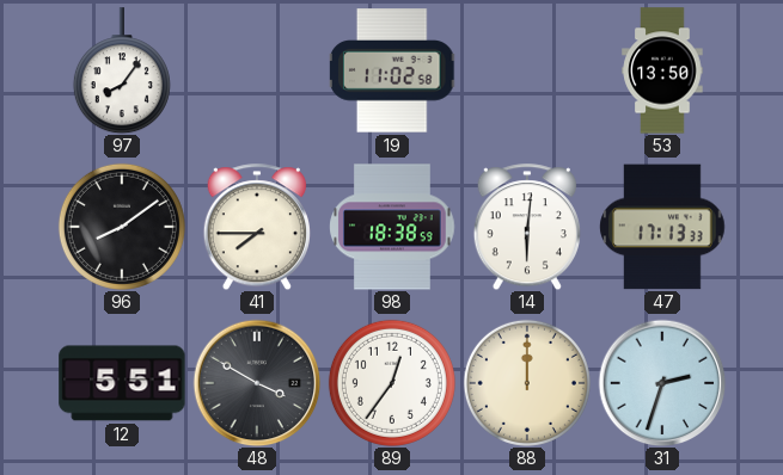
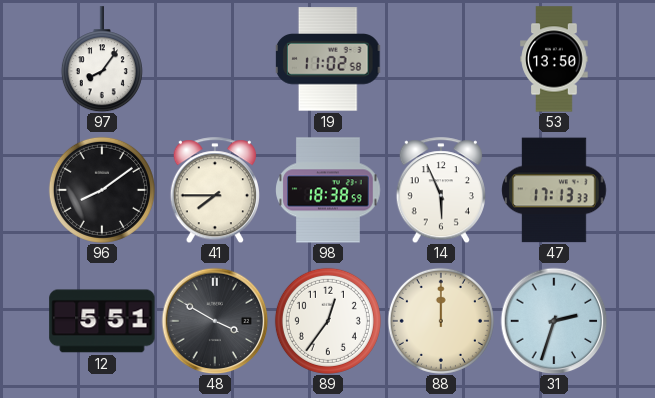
14: 6:01 -> 5:56
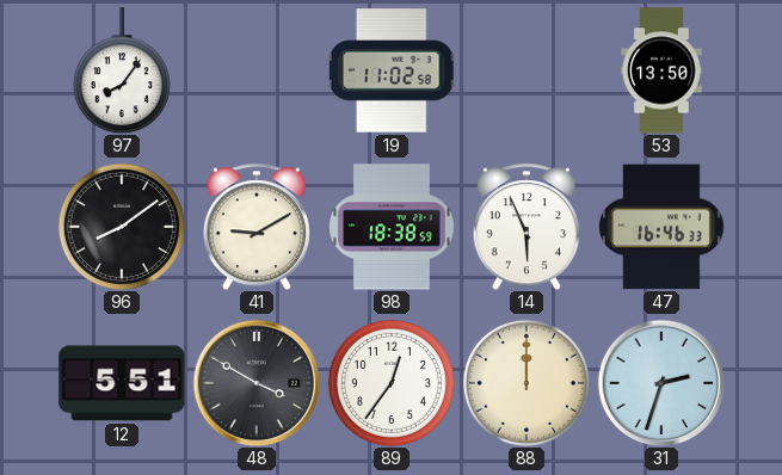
41: 7:45 -> 9:10
47: 17:13 -> 16:46
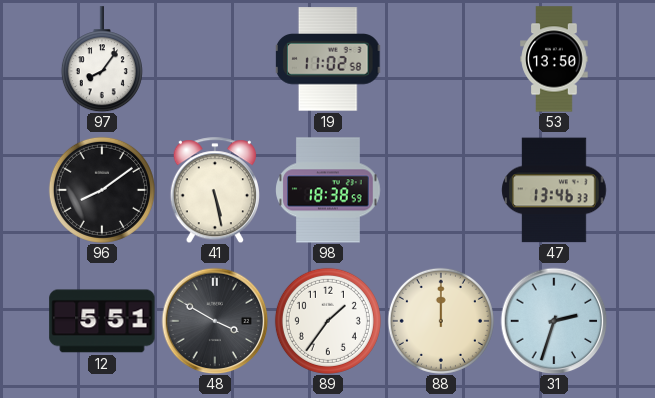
41: 9:10 -> 5:28
14: 5:56 -> none
47: 16:46 -> 13:46
89: 12:36 -> 1:36
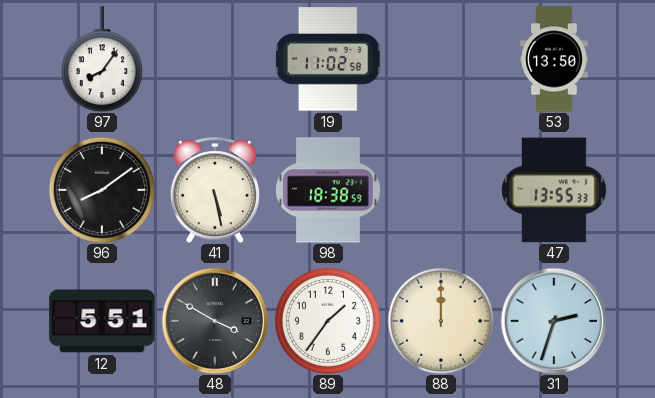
47: 13:46 -> 13:55
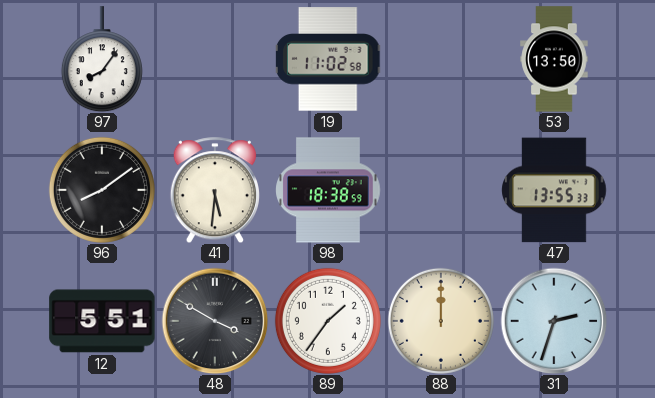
41: 5:28 -> 5:31
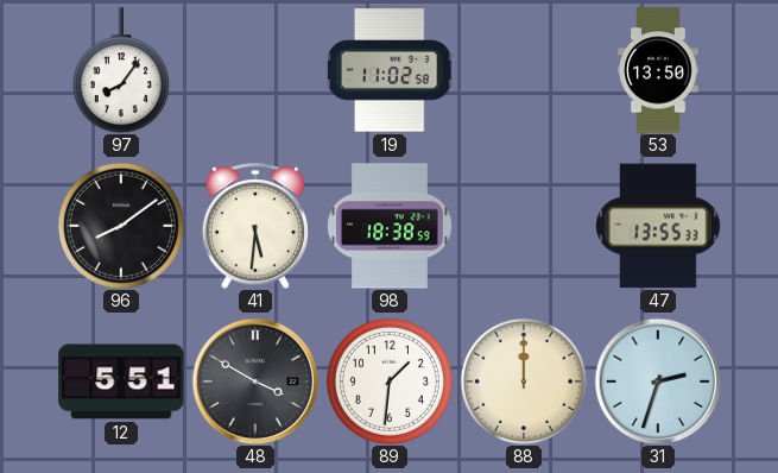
89: 1:36 -> 1:31
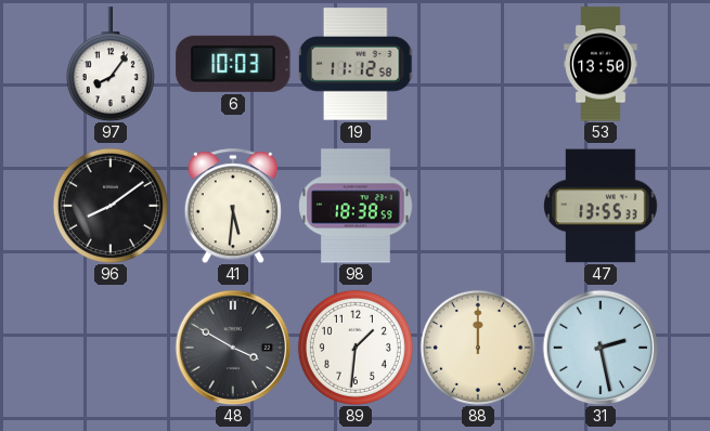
6: none -> 10:03
19: 11:02 -> 11:12
12: 5:51 -> none
31: 2:33 -> 2:28
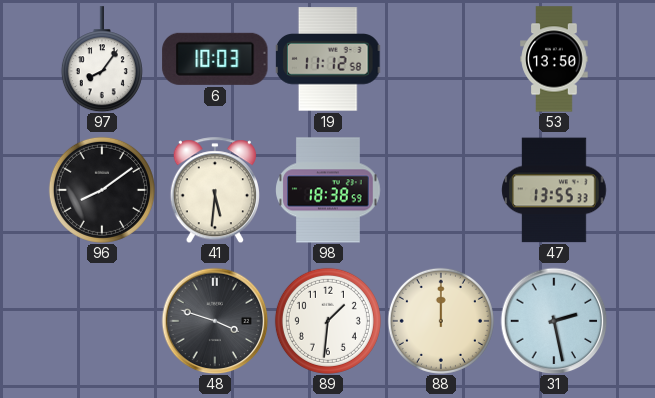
48: 3:50 -> 3:48
